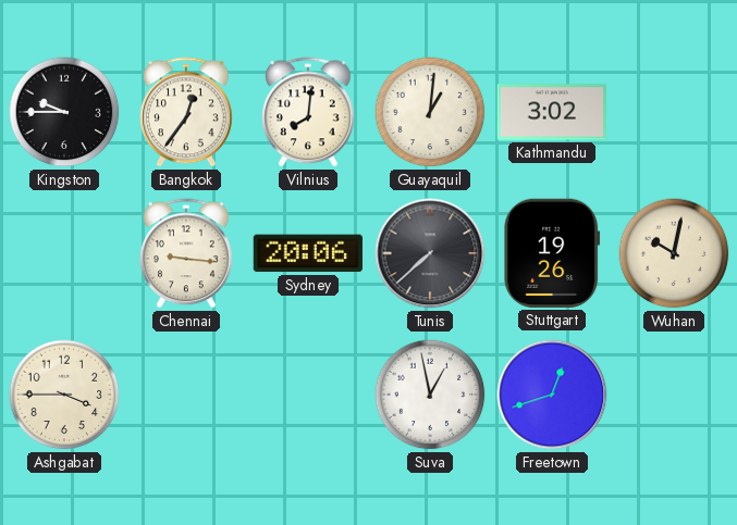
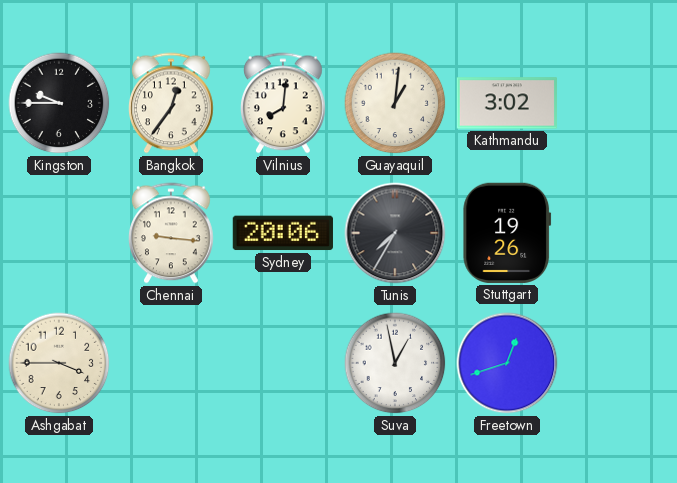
Tunis: 7:38 -> 7:35
Wuhan: 10:02 -> none
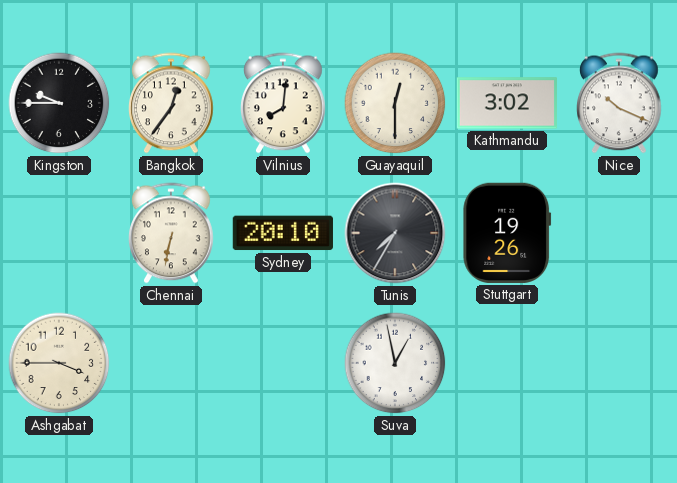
Guayaquil: 1:01 -> 12:30
Nice: none -> 10:19
Chennai: 9:16 -> 6:32
Sydney: 20:06 -> 20:10
Freetown: 12:42 -> none
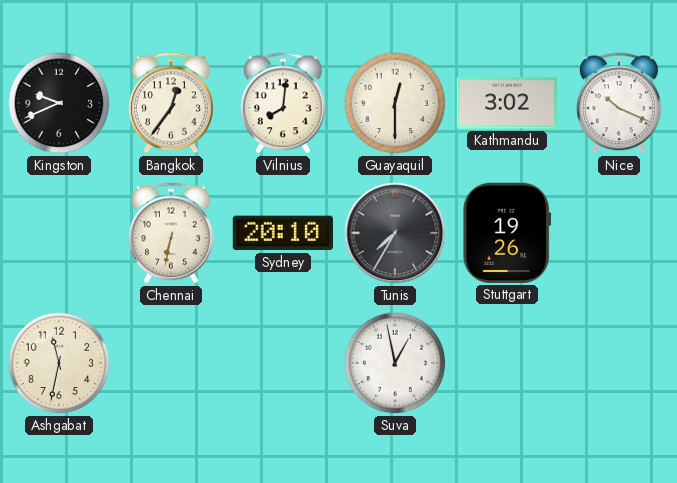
Kingston: 9:45 -> 9:41
Ashgabat: 3:45 -> 11:32
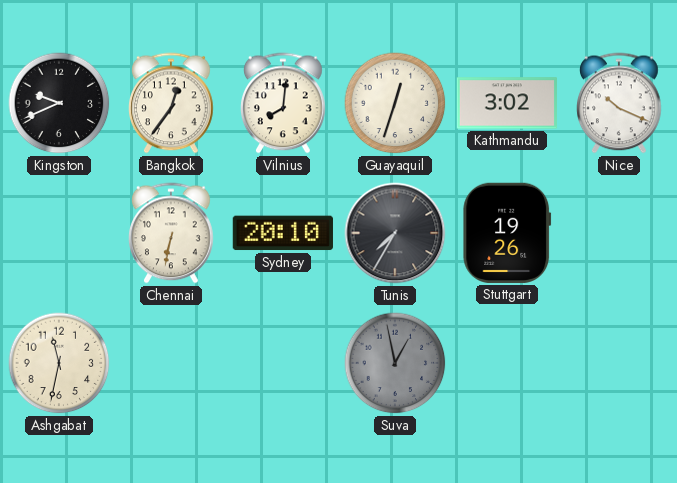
Guayaquil: 12:30 -> 12:33
Suva dial: white -> grey
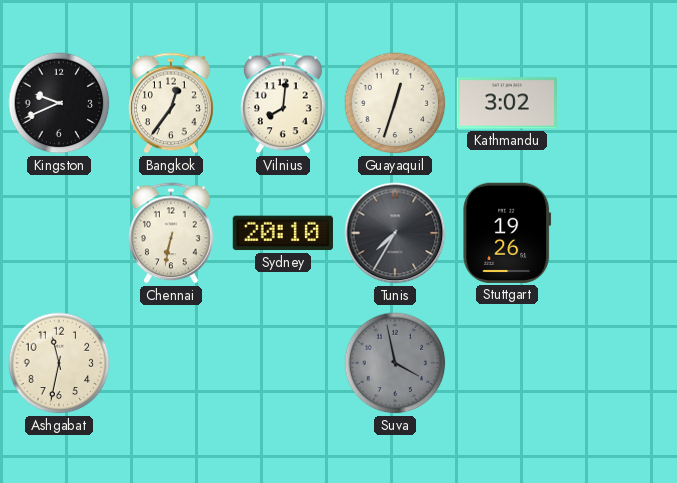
Nice: 10:19 -> none
Suva: 12:58 -> 3:58
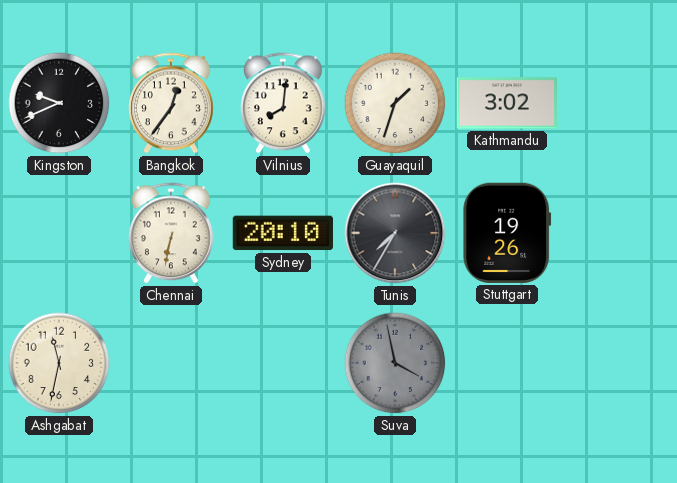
Guayaquil: 12:33 -> 1:33
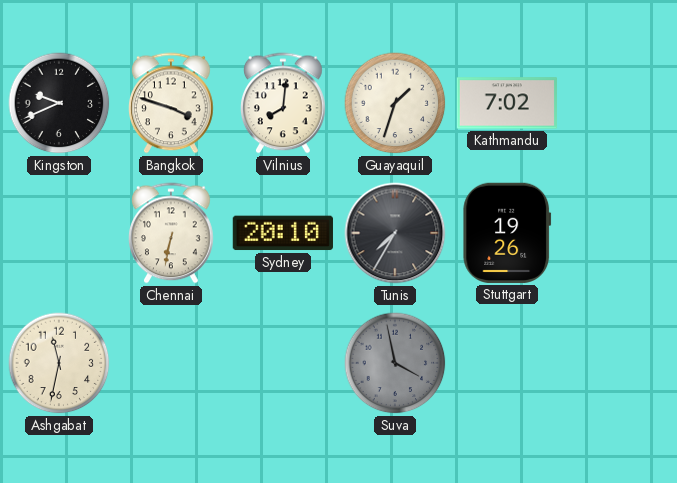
Bangkok: 12:36 -> 3:48
Kathmandu: 3:02 -> 7:02
